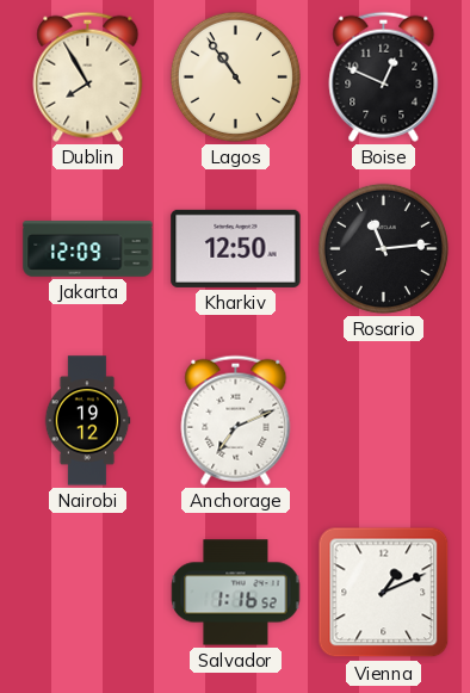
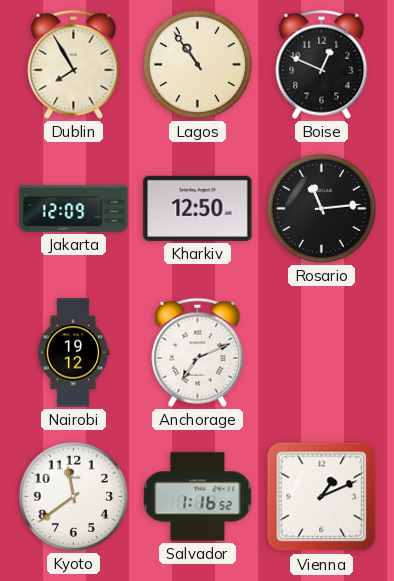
Kyoto: none -> 11:39
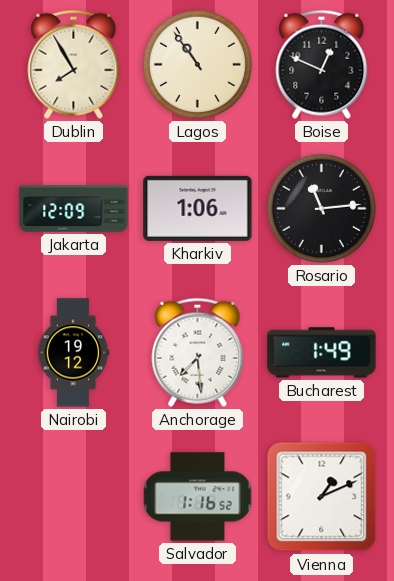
Kharkiv: 12:50 -> 1:06
Anchorage: 7:11 -> 7:29
Bucharest: none -> 1:49
Kyoto: 11:39 -> none
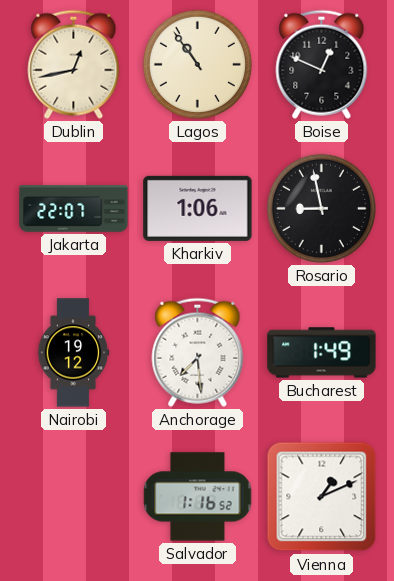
Dublin: 7:55 -> 12:43
Jakarta: 12:09 -> 22:07
Rosario: 11:14 -> 8:58
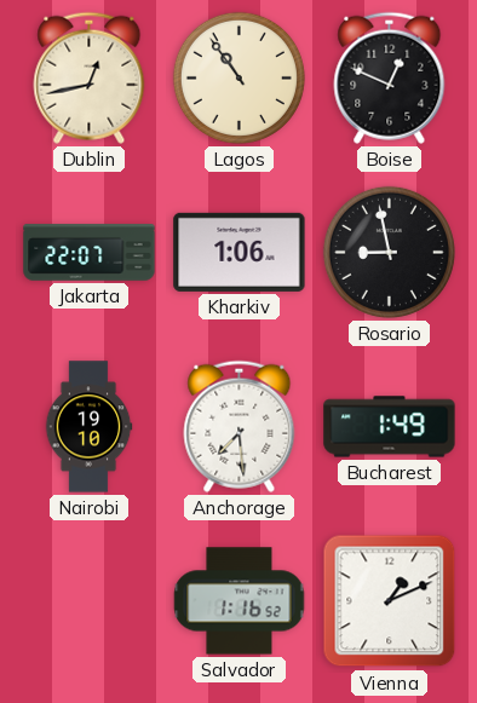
Nairobi: 19:12 -> 19:10
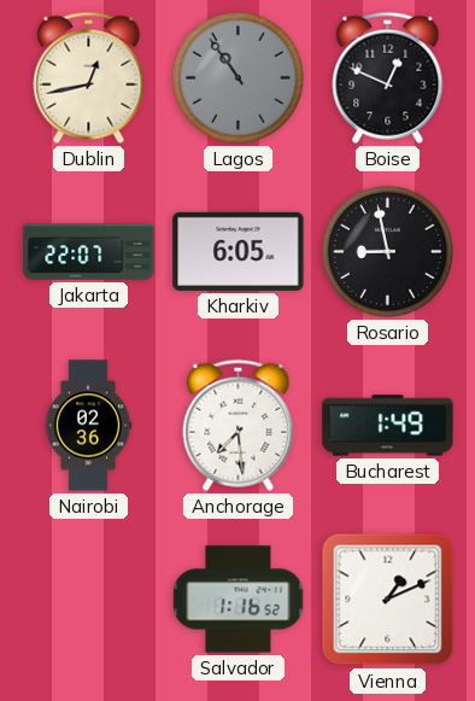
Lagos dial: cream -> grey
Kharkiv: 1:06 -> 6:05
Nairobi: 19:10 -> 02:36
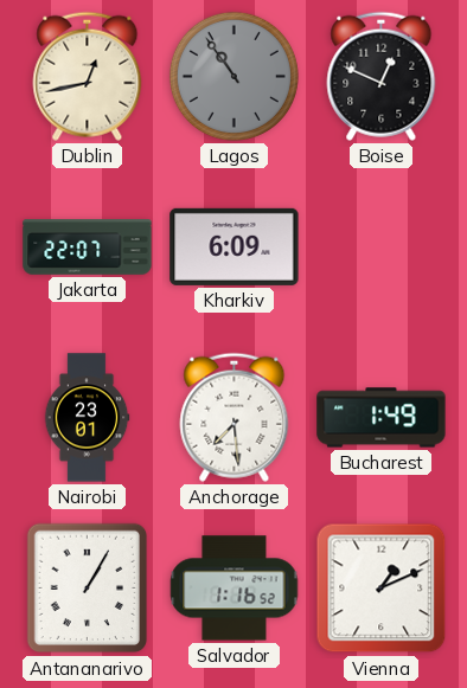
Kharkiv: 6:05 -> 6:09
Rosario: 8:58 -> none
Nairobi: 02:36 -> 23:01
Antananarivo: none -> 1:05
